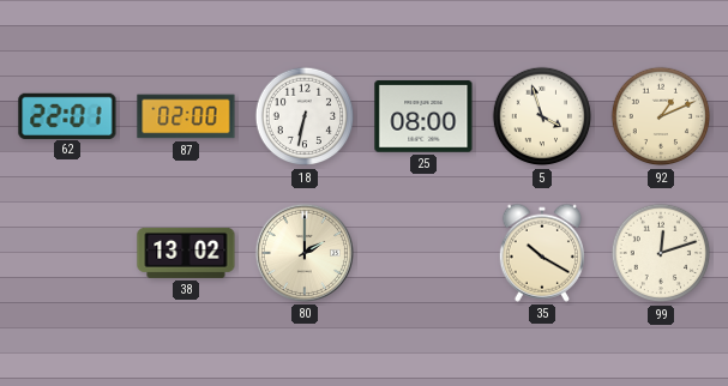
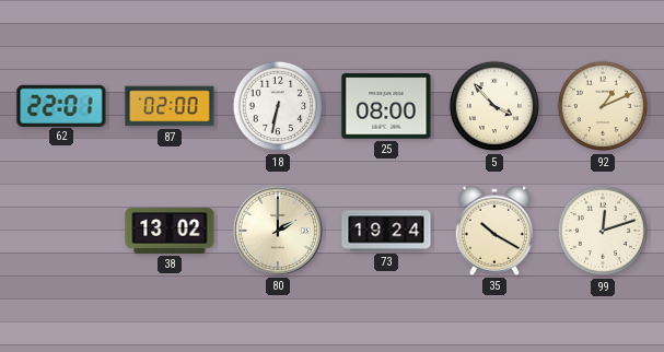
5: 3:57 -> 3:53
73: none -> 19:24
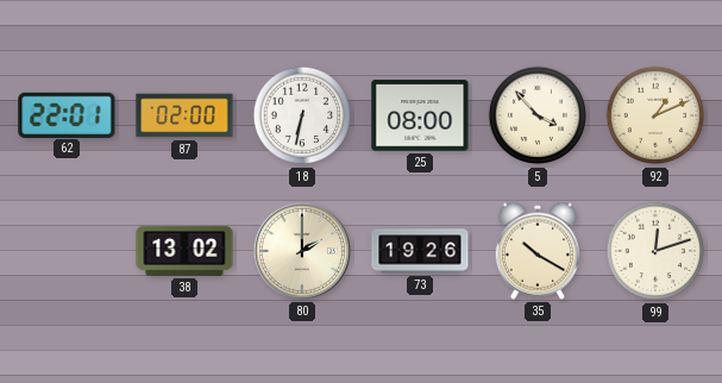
73: 19:24 -> 19:26
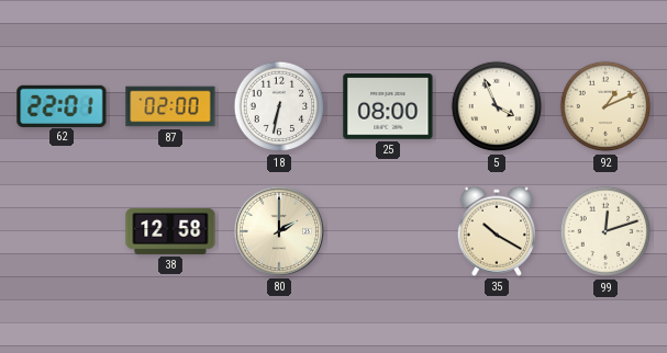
5: 3:53 -> 3:56
38: 13:02 -> 12:58
73: 19:26 -> none
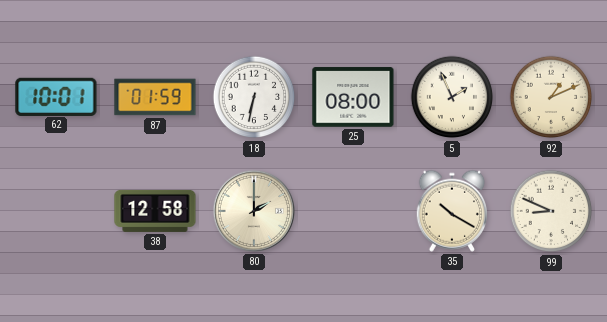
62: 22:01 -> 10:01
87: 02:00 -> 01:59
5: 3:56 -> 1:56
99: 12:12 -> 8:49
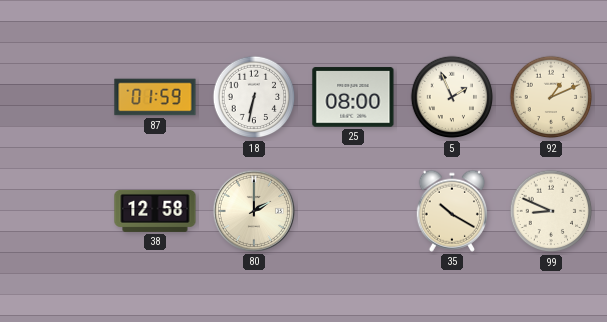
62: 10:01 -> none
